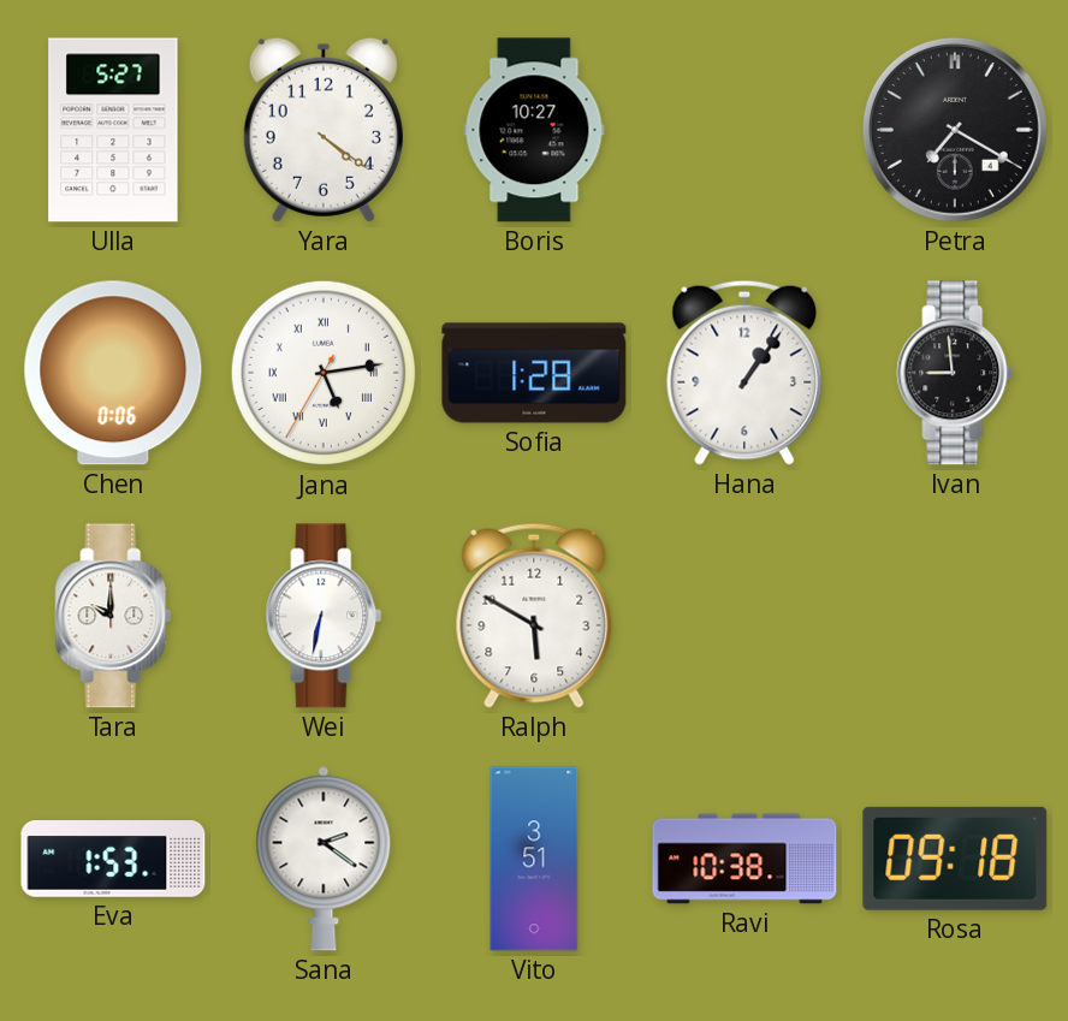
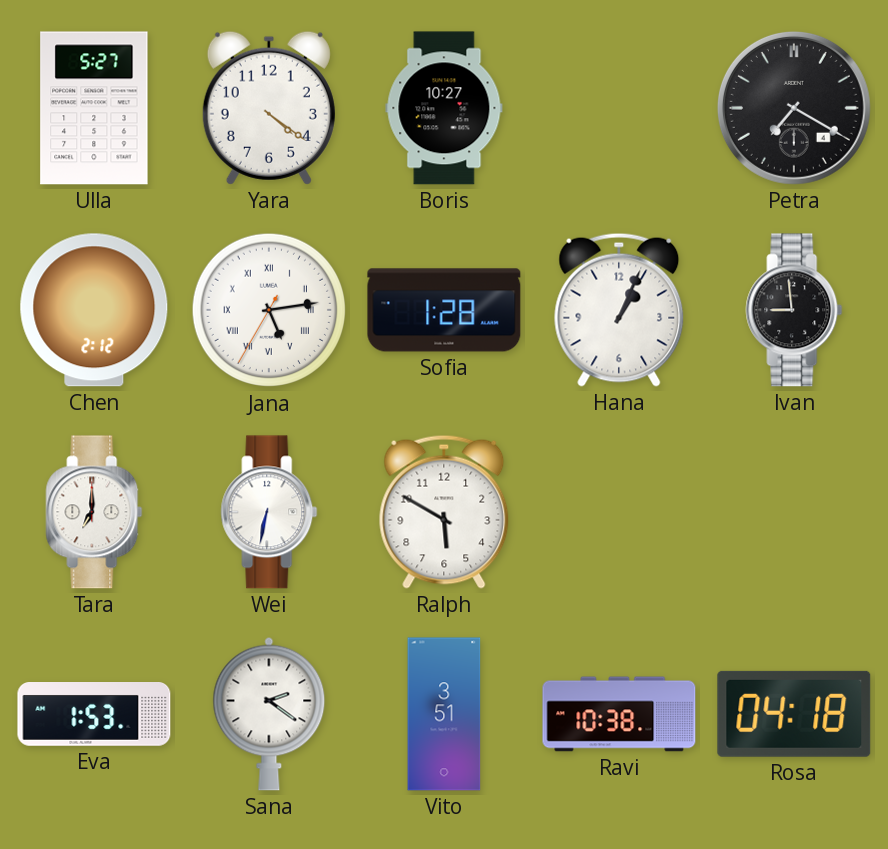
Chen: 0:06 -> 2:12
Hana: 1:06 -> 1:04
Tara: 10:00 -> 7:00
Rosa: 09:18 -> 04:18
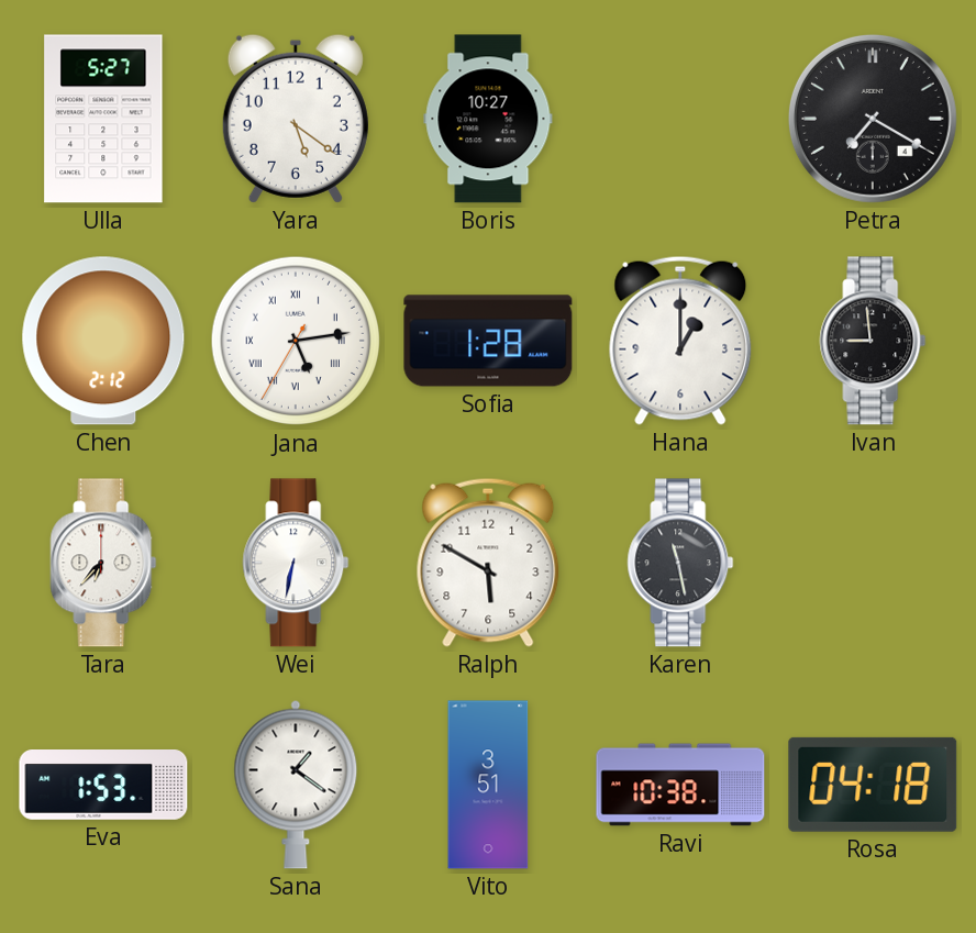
Yara: 4:21 -> 5:21
Hana: 1:04 -> 1:00
Tara: 7:00 -> 6:37
Karen: none -> 11:28
Sana: 2:21 -> 1:21
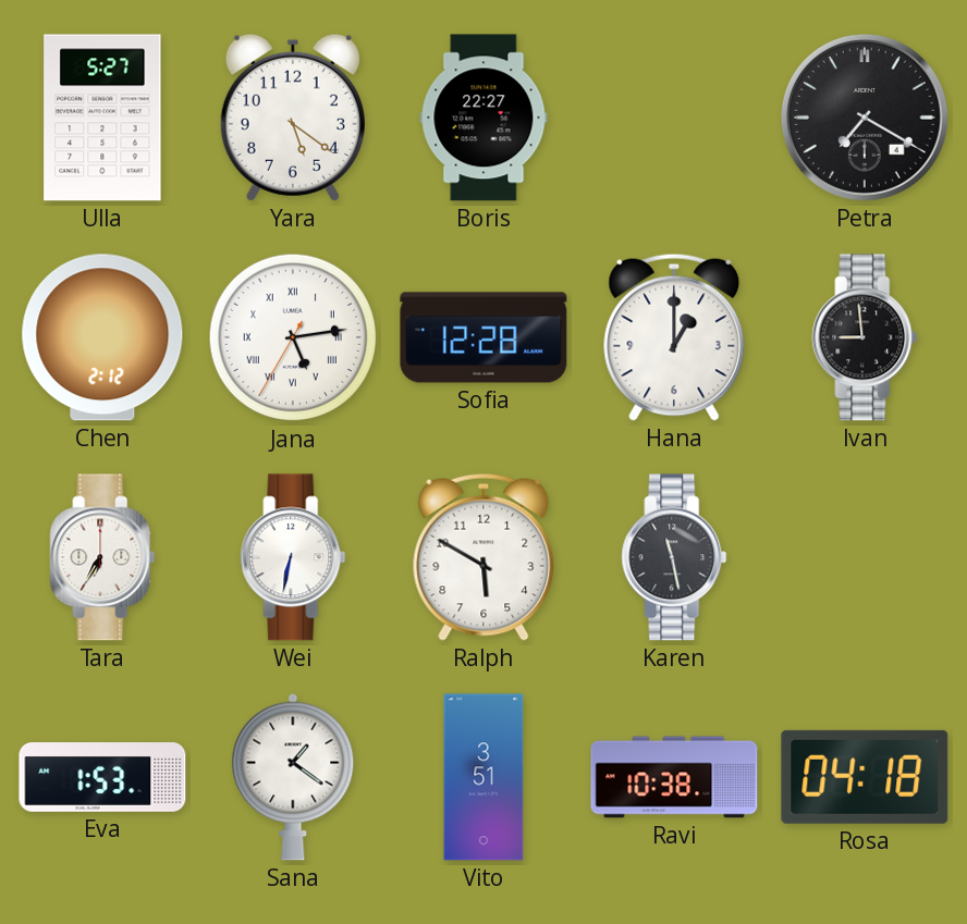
Boris: 10:27 -> 22:27
Sofia: 1:28 -> 12:28
Tara: 6:37 -> 6:35
